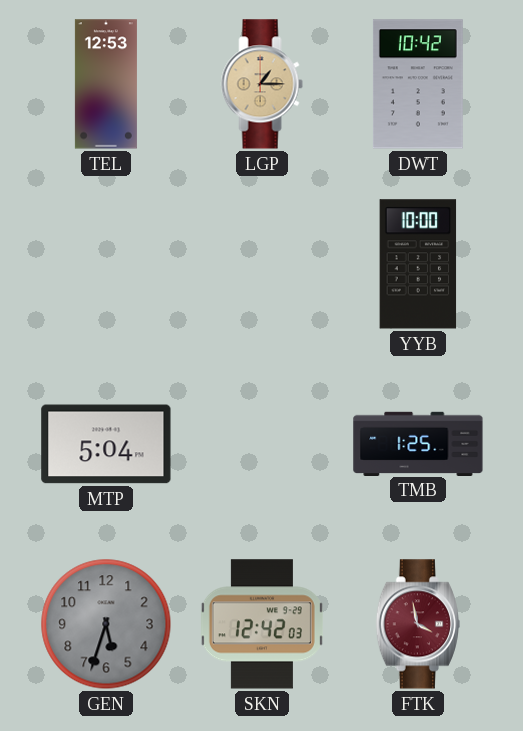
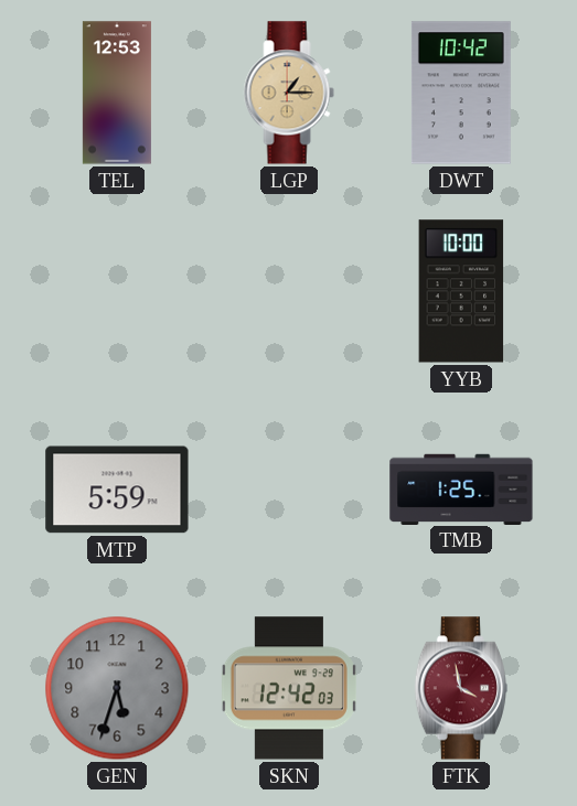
MTP: 5:04 -> 5:59
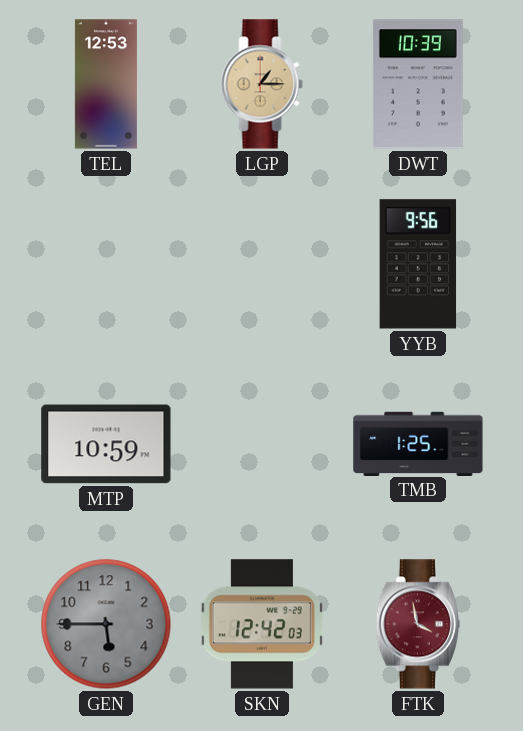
DWT: 10:42 -> 10:39
YYB: 10:00 -> 9:56
MTP: 5:59 -> 10:59
GEN: 5:33 -> 5:45
